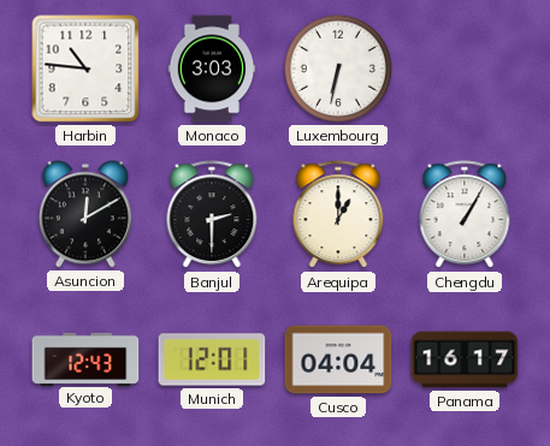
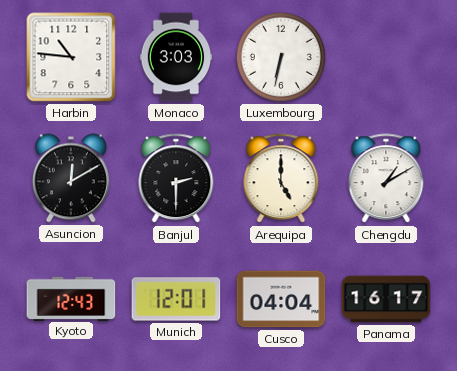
Arequipa: 1:00 -> 5:00
Chengdu: 1:05 -> 1:10
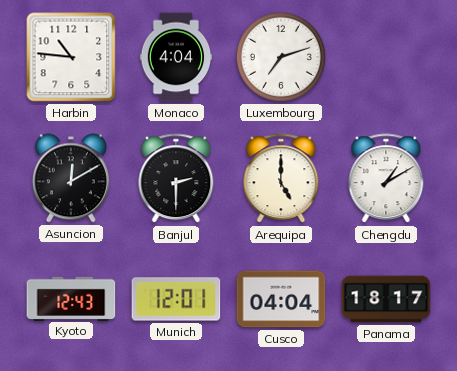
Monaco: 3:03 -> 4:04
Luxembourg: 6:32 -> 7:12
Panama: 16:17 -> 18:17
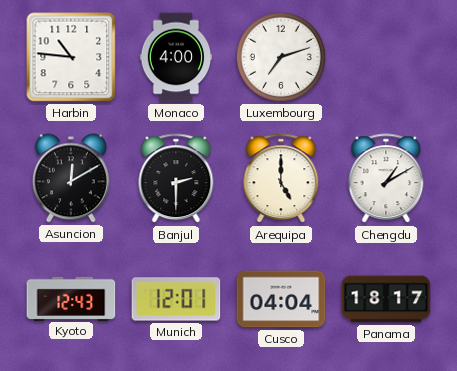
Monaco: 4:04 -> 4:00
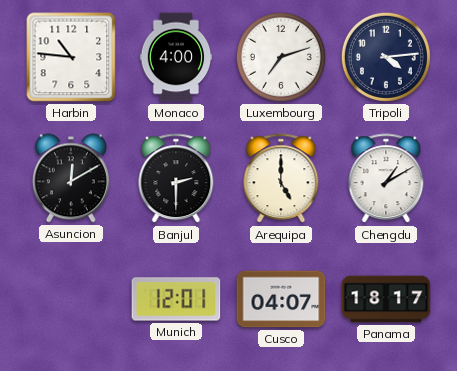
Tripoli: none -> 4:14
Kyoto: 12:43 -> none
Cusco: 04:04 -> 04:07
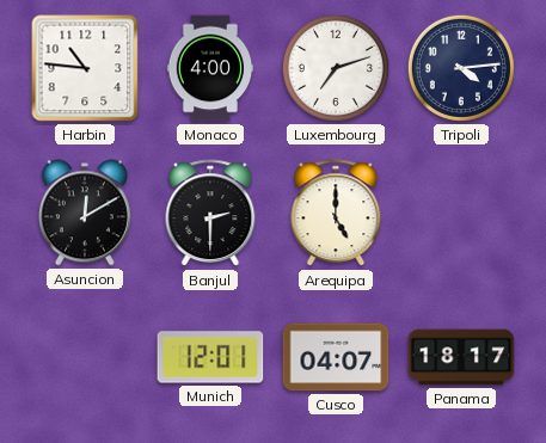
Chengdu: 1:10 -> none
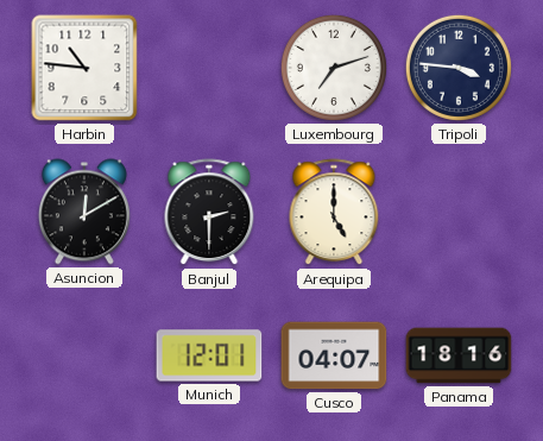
Monaco: 4:00 -> none
Tripoli: 4:14 -> 3:46
Panama: 18:17 -> 18:16
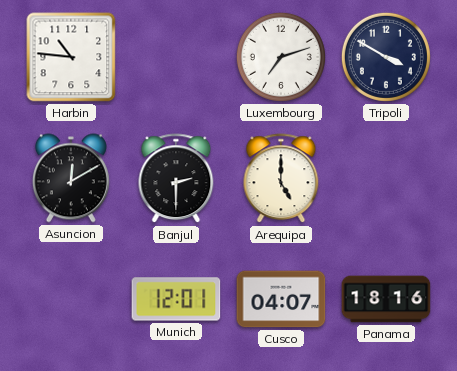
Tripoli: 3:46 -> 3:50
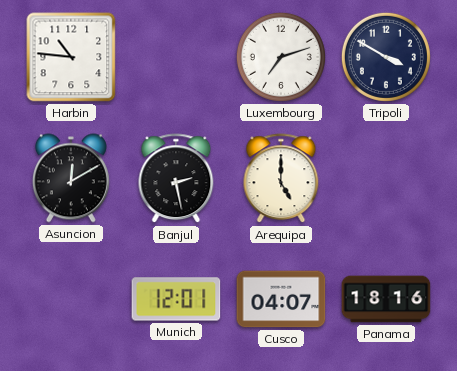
Banjul: 2:30 -> 2:28
